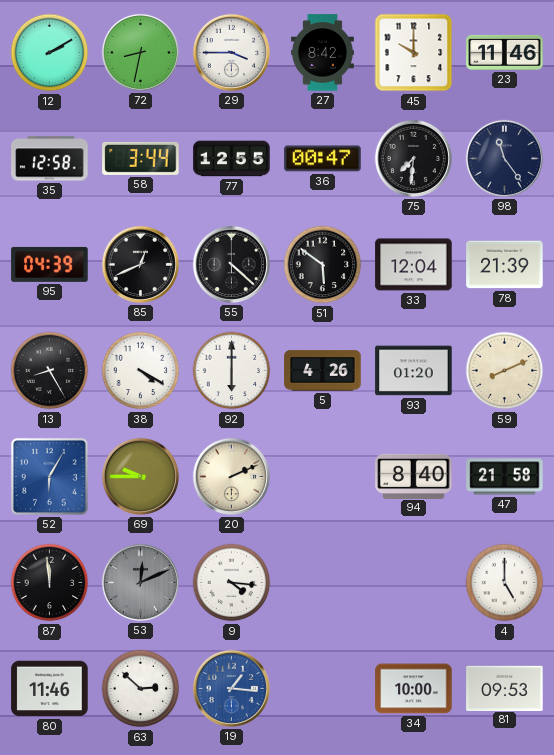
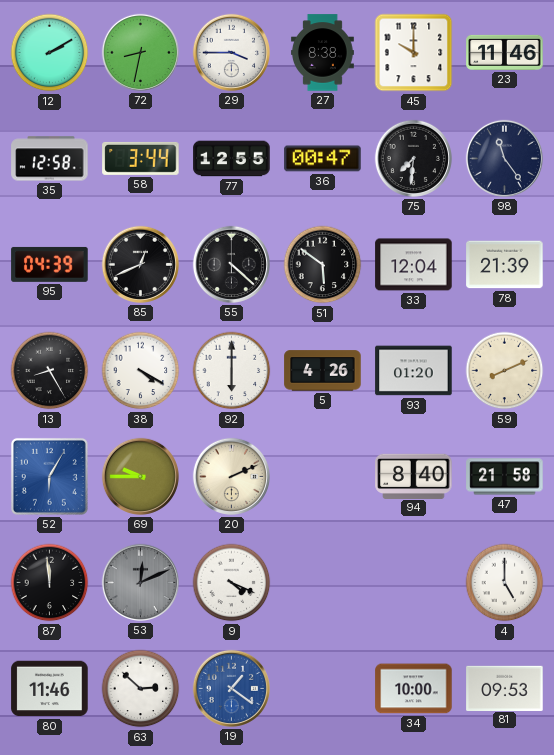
27: 8:42 -> 8:38
9: 4:16 -> 4:19
19: 1:16 -> 1:21
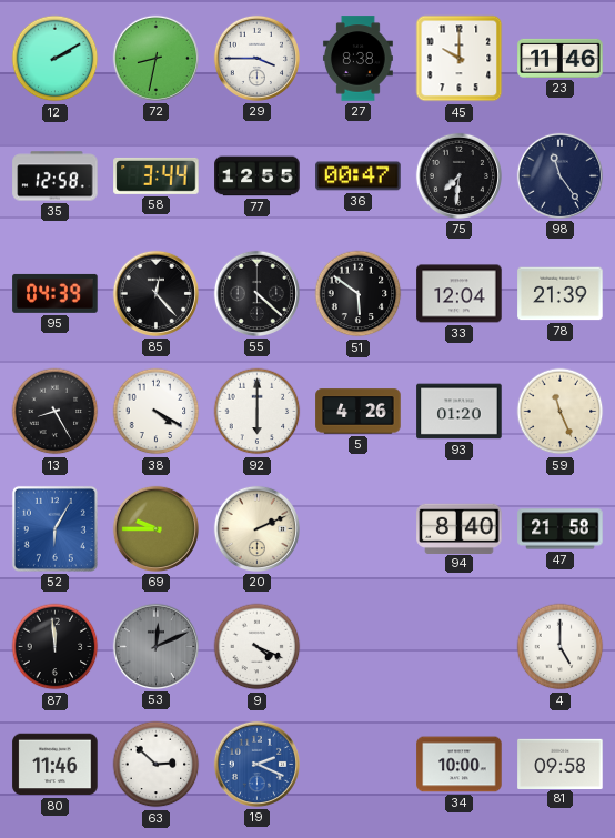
85: 12:41 -> 12:23
59: 8:11 -> 11:26
19: 1:21 -> 2:19
81: 09:53 -> 09:58
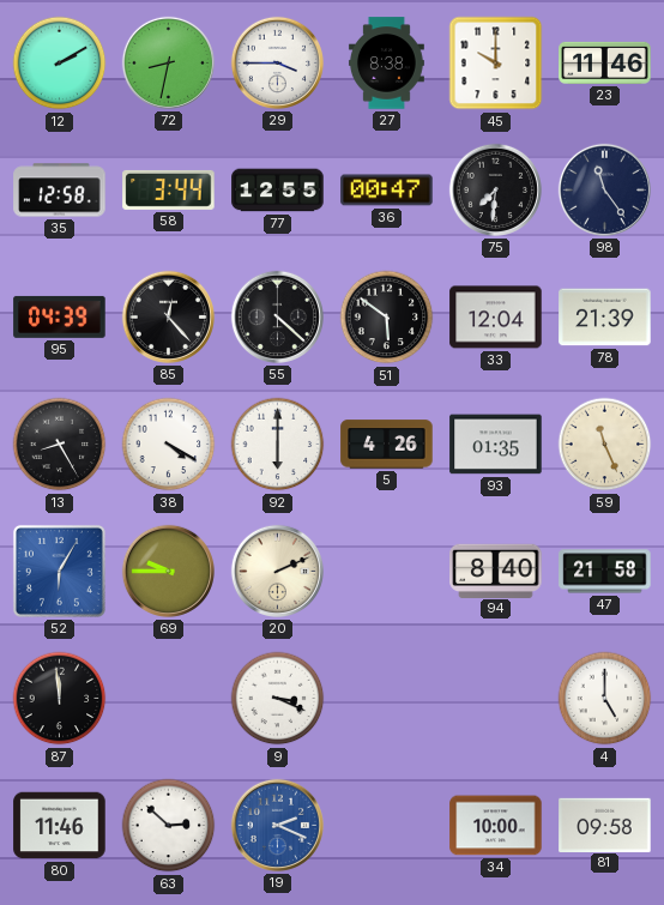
93: 01:20 -> 01:35
53: 12:11 -> none
9: 4:19 -> 3:19
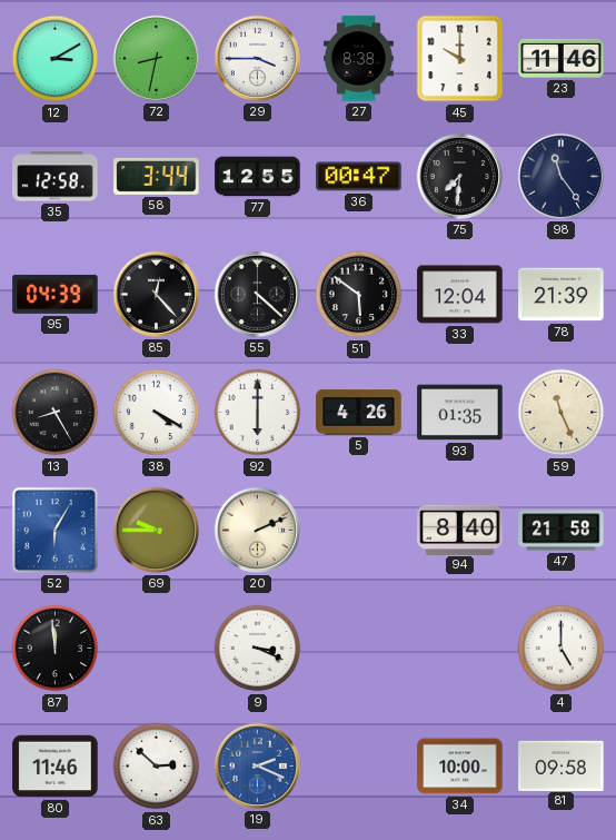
12: 2:10 -> 3:10
